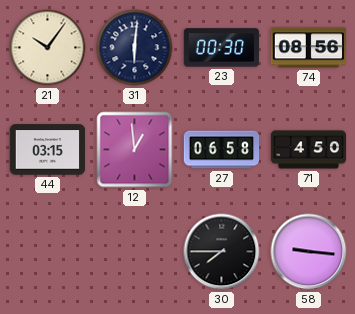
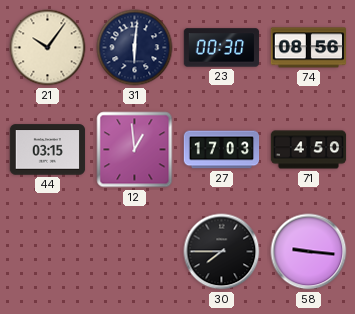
27: 06:58 -> 17:03
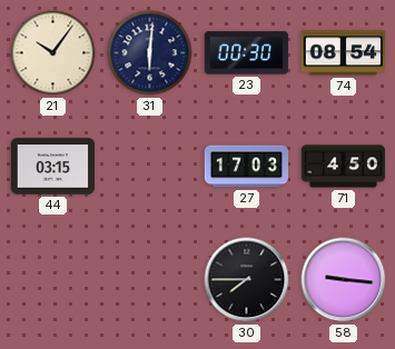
74: 08:56 -> 08:54
12: 12:59 -> none
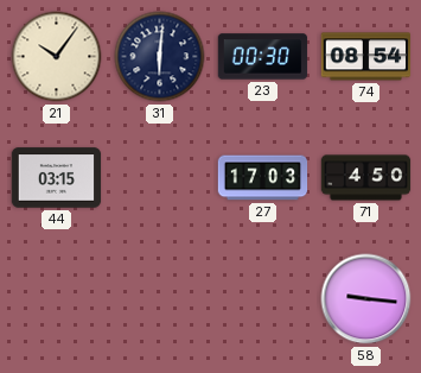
30: 7:45 -> none
